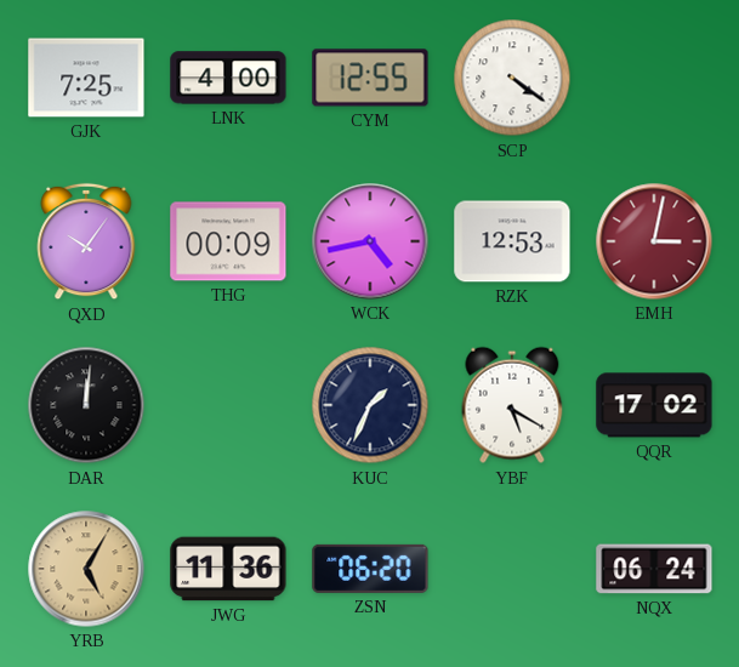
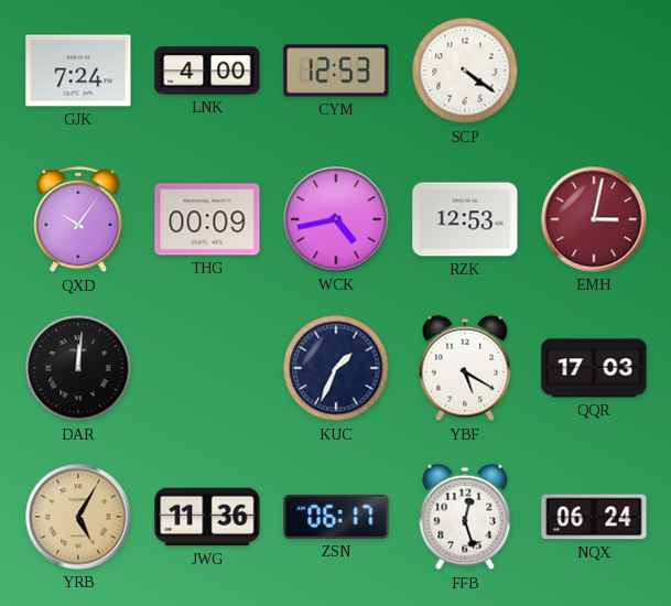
GJK: 7:25 -> 7:24
CYM: 12:55 -> 12:53
QQR: 17:02 -> 17:03
ZSN: 06:20 -> 06:17
FFB: none -> 12:27
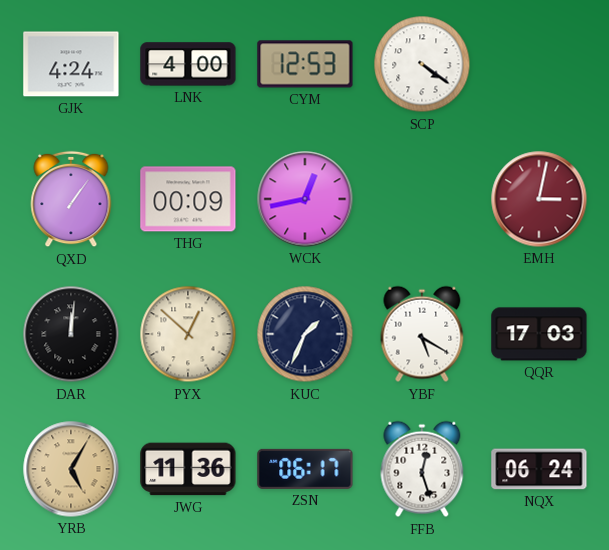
GJK: 7:24 -> 4:24
QXD: 10:06 -> 1:06
WCK: 4:43 -> 12:43
RZK: 12:53 -> none
PYX: none -> 12:52
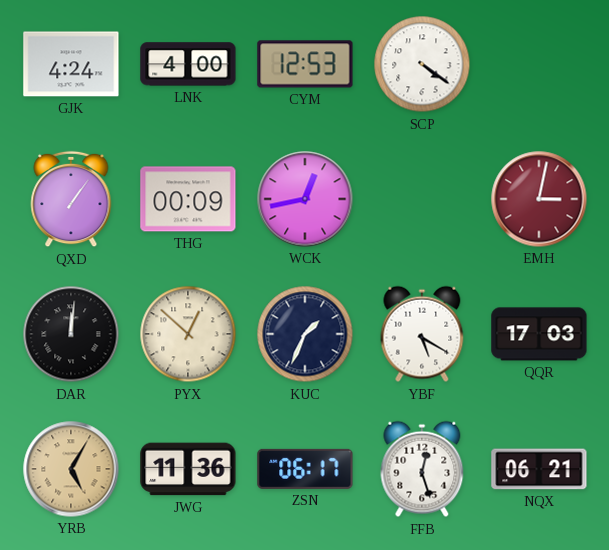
NQX: 06:24 -> 06:21
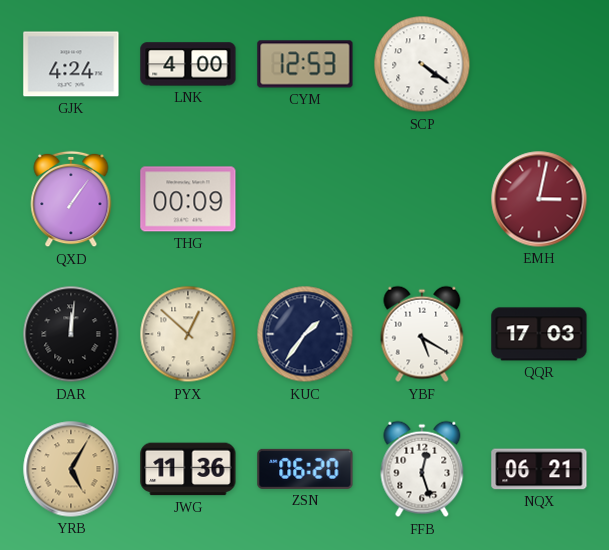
WCK: 12:43 -> none
KUC: 1:34 -> 1:36
ZSN: 06:17 -> 06:20
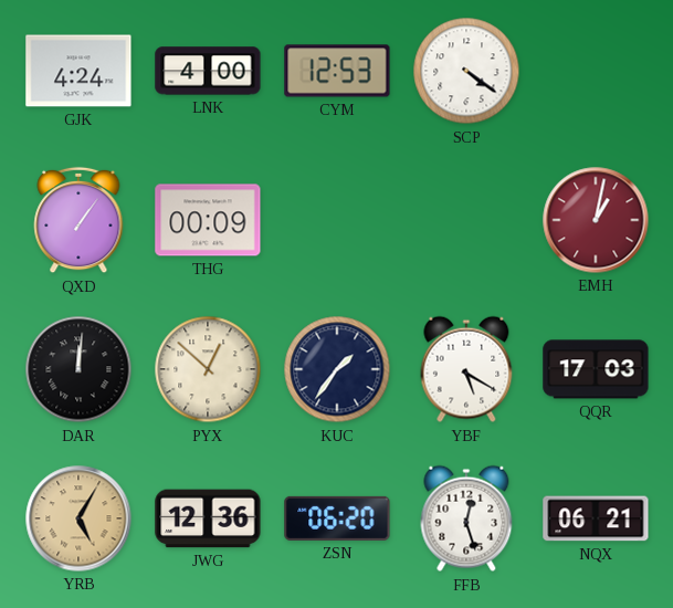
EMH: 3:02 -> 1:02
JWG: 11:36 -> 12:36
